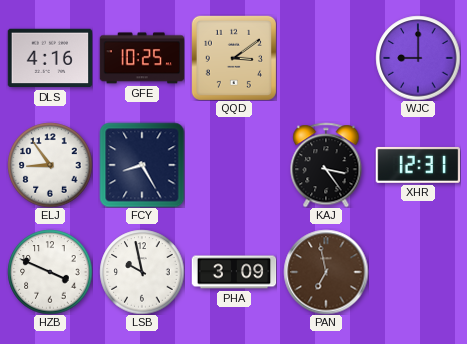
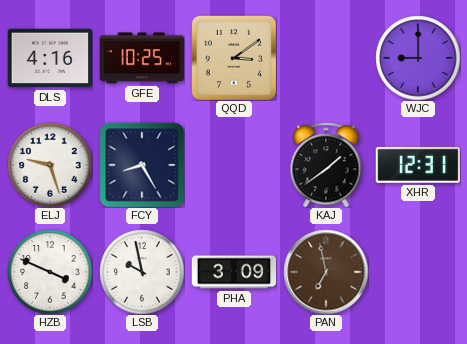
ELJ: 8:54 -> 9:27
KAJ: 3:24 -> 1:39
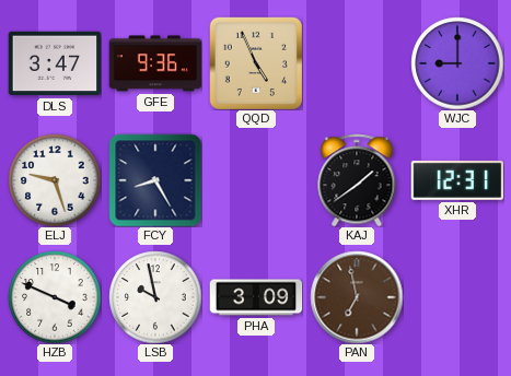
DLS: 4:16 -> 3:47
GFE: 10:25 -> 9:36
QQD: 3:09 -> 4:56
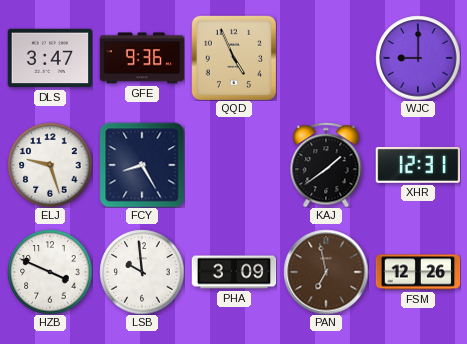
LSB: 9:58 -> 9:59
FSM: none -> 12:26
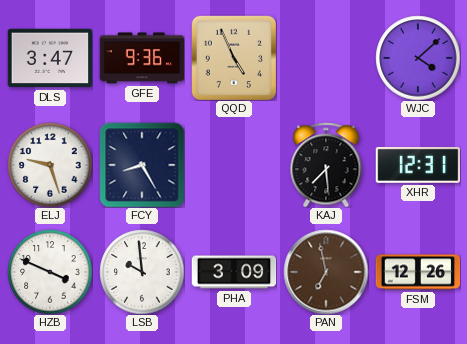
WJC: 9:00 -> 4:08
KAJ: 1:39 -> 7:29
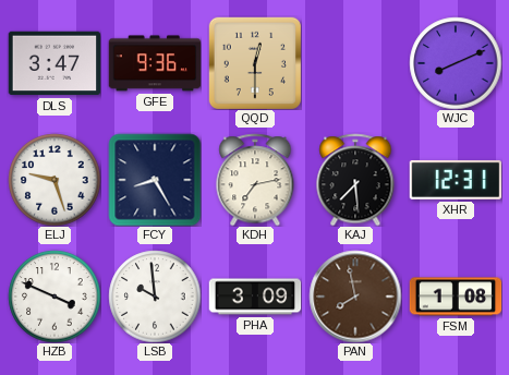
QQD: 4:56 -> 12:30
WJC: 4:08 -> 8:11
KDH: none -> 7:13
PAN: 6:58 -> 7:58
FSM: 12:26 -> 1:08
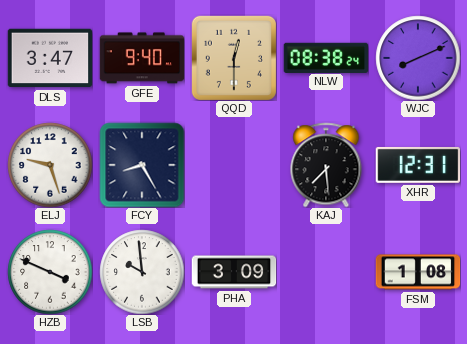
GFE: 9:36 -> 9:40
NLW: none -> 08:38
KDH: 7:13 -> none
PAN: 7:58 -> none
